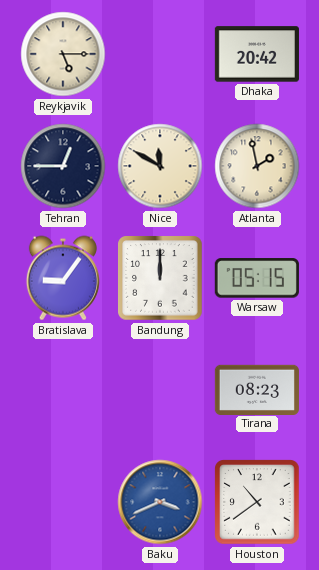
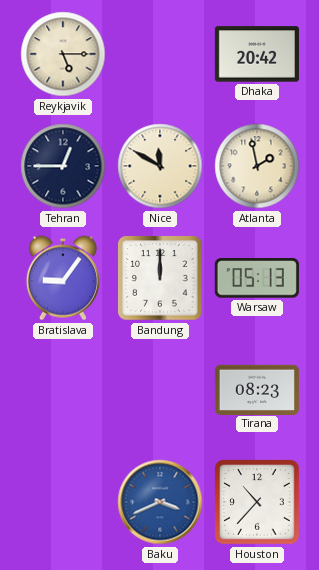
Warsaw: 05:15 -> 05:13
Houston: 10:39 -> 10:37
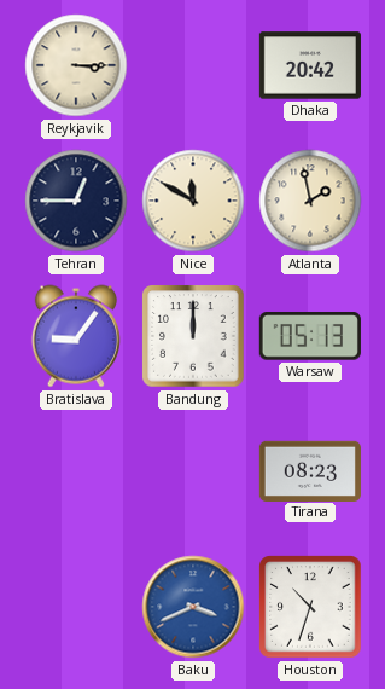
Reykjavik: 5:15 -> 3:15
Houston: 10:37 -> 10:33
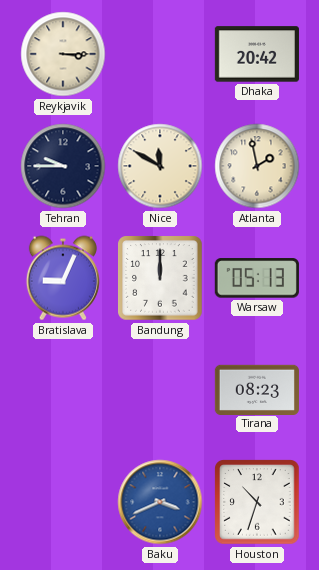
Tehran: 12:45 -> 9:45
Bratislava: 9:06 -> 9:04
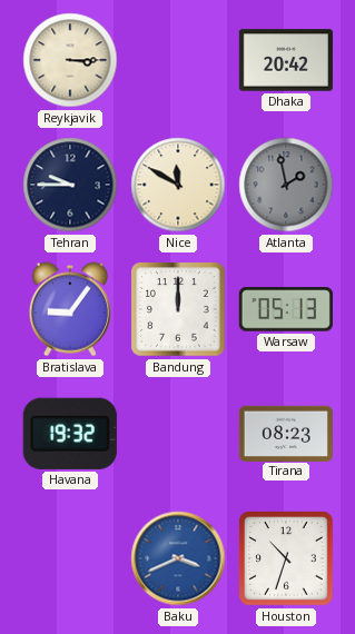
Atlanta dial: cream -> grey
Bratislava: 9:04 -> 9:06
Havana: none -> 19:32
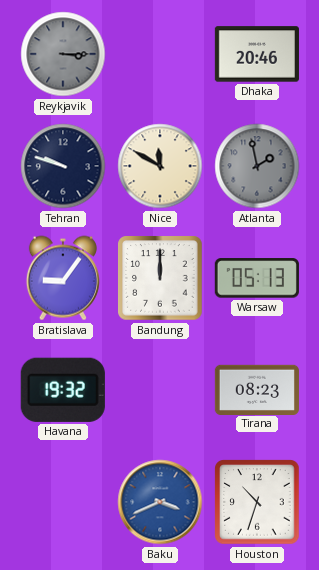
Reykjavik dial: cream -> grey
Dhaka: 20:42 -> 20:46
Tehran: 9:45 -> 9:48
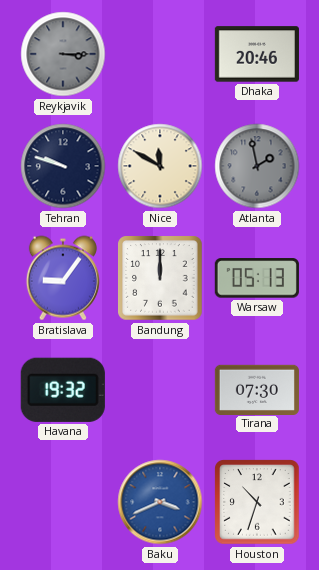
Tirana: 08:23 -> 07:30
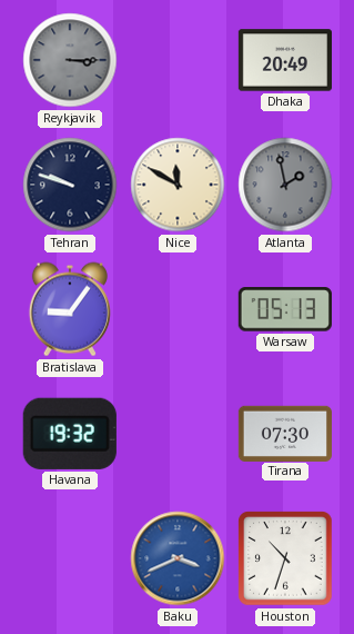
Dhaka: 20:46 -> 20:49
Bandung: 12:00 -> none
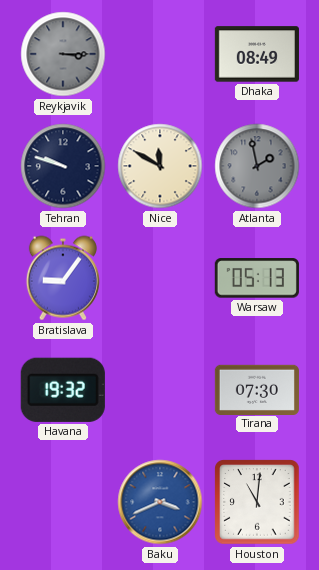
Dhaka: 20:49 -> 08:49
Houston: 10:33 -> 11:01
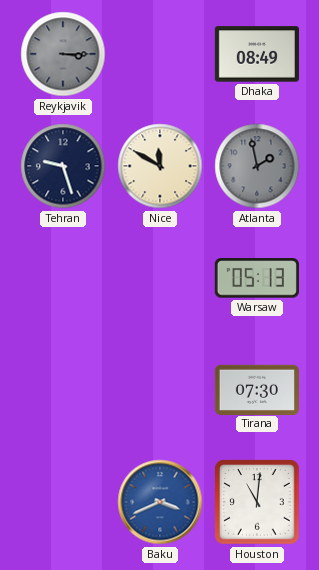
Tehran: 9:48 -> 9:27
Bratislava: 9:06 -> none
Havana: 19:32 -> none
